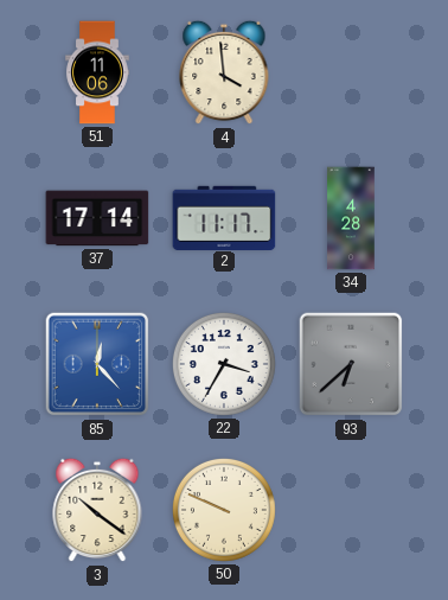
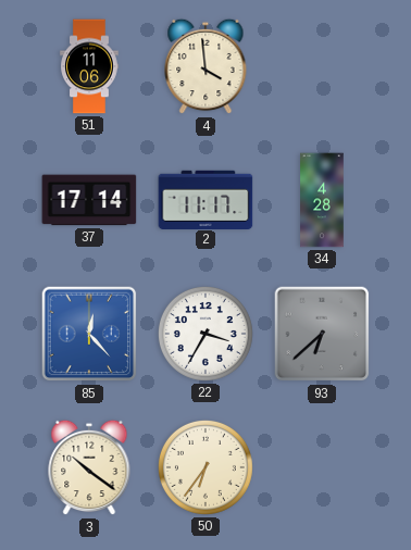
50: 9:49 -> 6:36
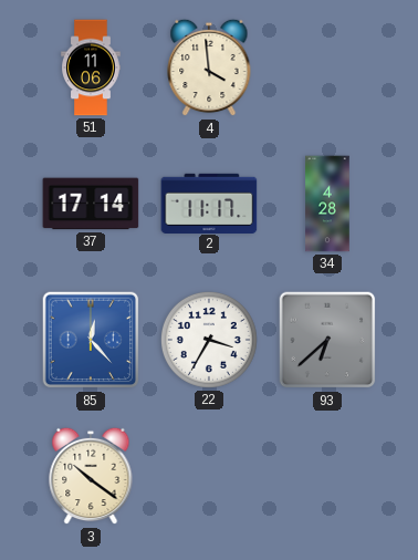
50: 6:36 -> none
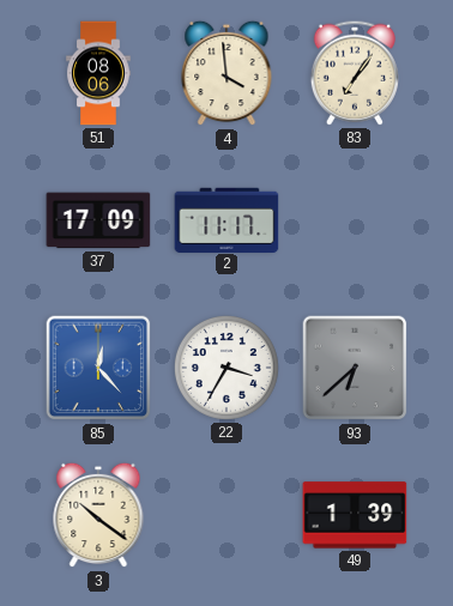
51: 11:06 -> 08:06
83: none -> 7:06
37: 17:14 -> 17:09
34: 4:28 -> none
49: none -> 1:39
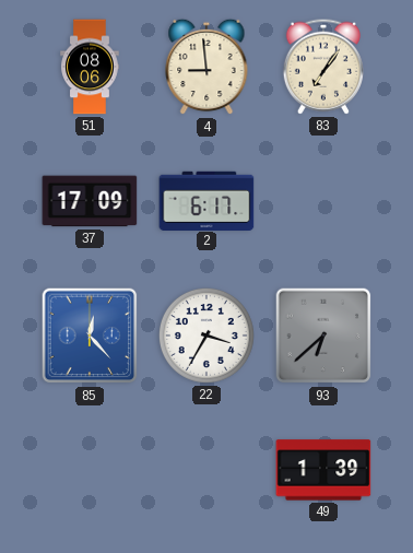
4: 3:59 -> 8:59
2: 11:17 -> 6:17
3: 10:21 -> none
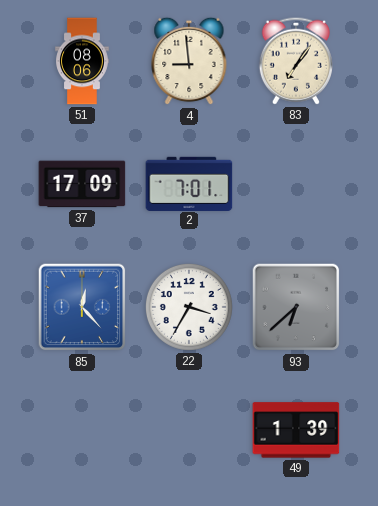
2: 6:17 -> 7:01
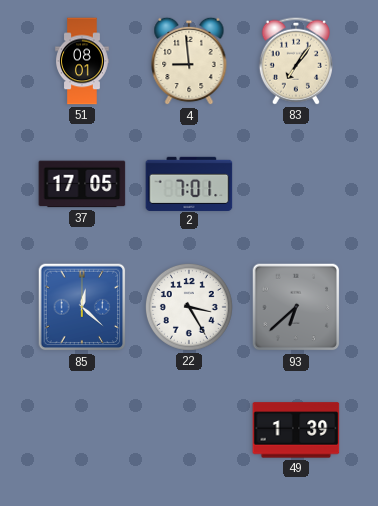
51: 08:06 -> 08:01
37: 17:09 -> 17:05
85: 12:23 -> 12:22
22: 3:35 -> 3:25
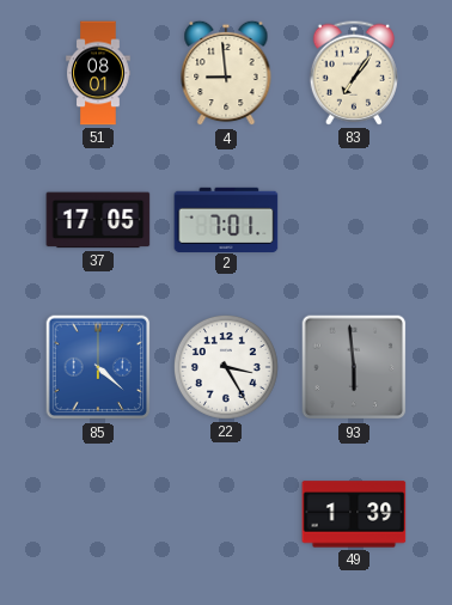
85: 12:22 -> 4:22
93: 6:38 -> 5:59
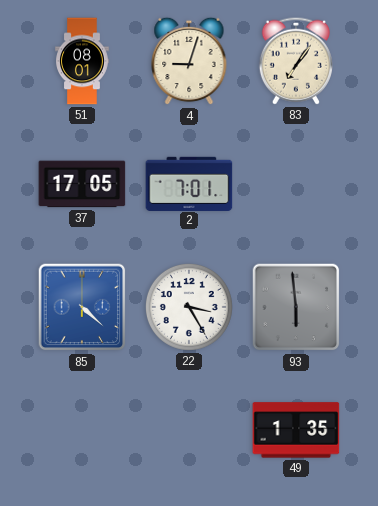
4: 8:59 -> 9:03
49: 1:39 -> 1:35
